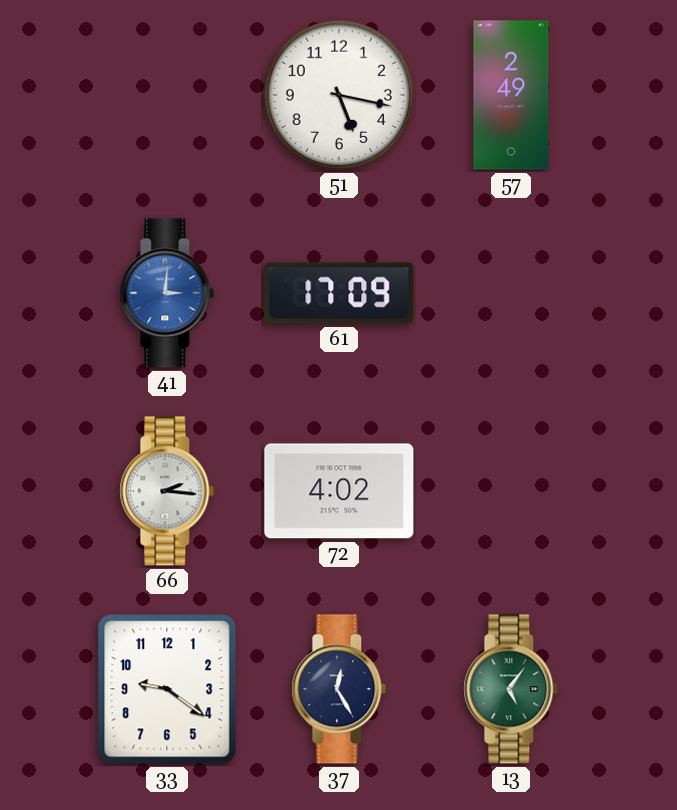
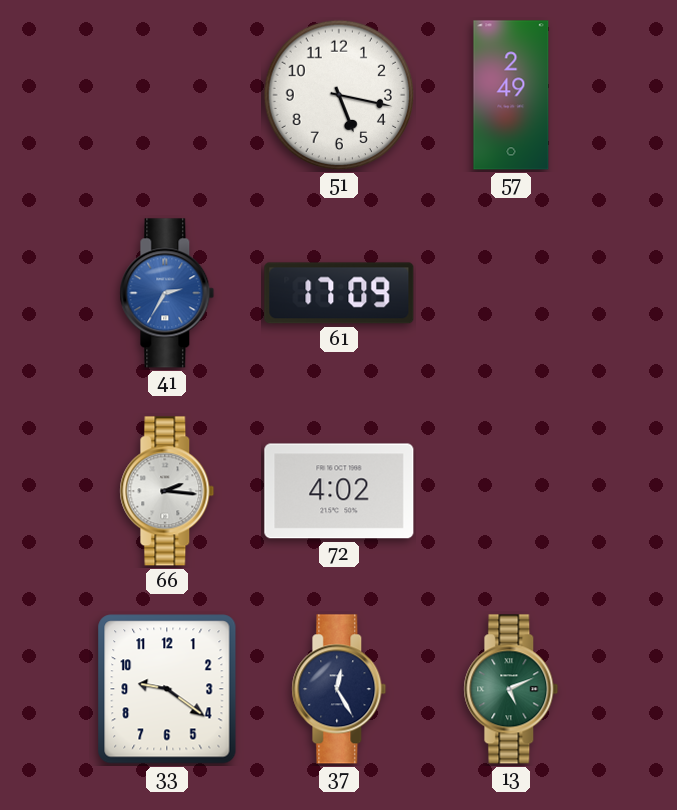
41: 3:01 -> 2:35
13: 5:06 -> 5:11
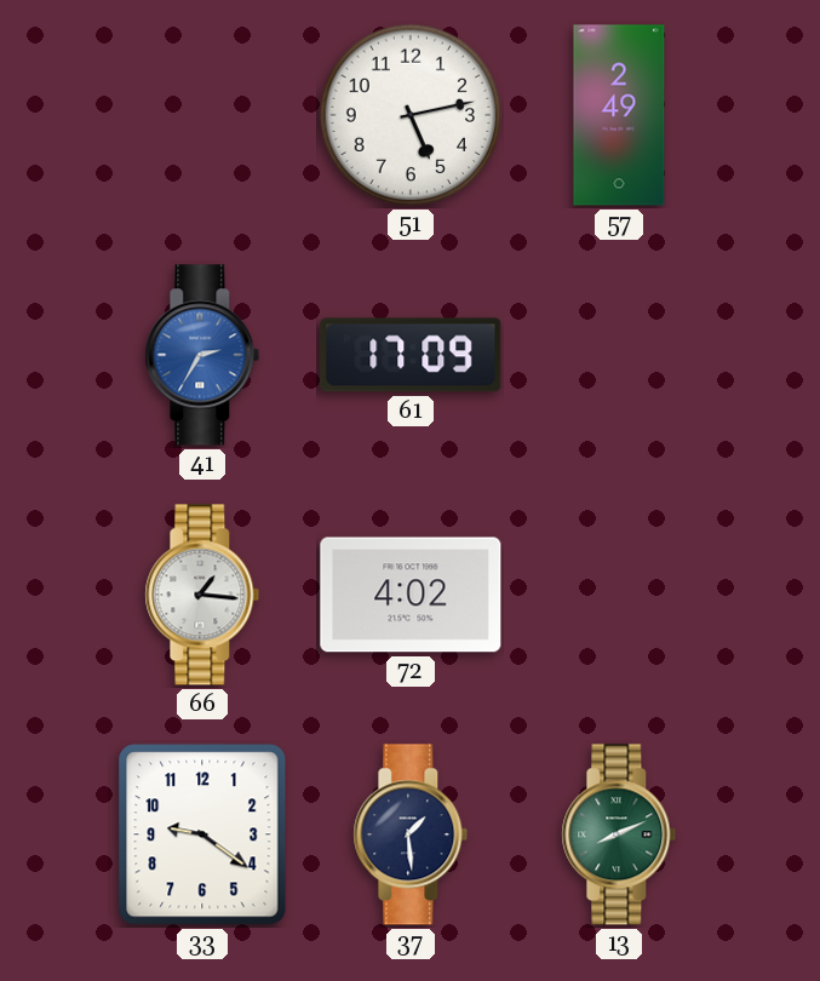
51: 5:17 -> 5:13
66: 2:16 -> 1:16
37: 12:25 -> 1:29
13: 5:11 -> 8:11
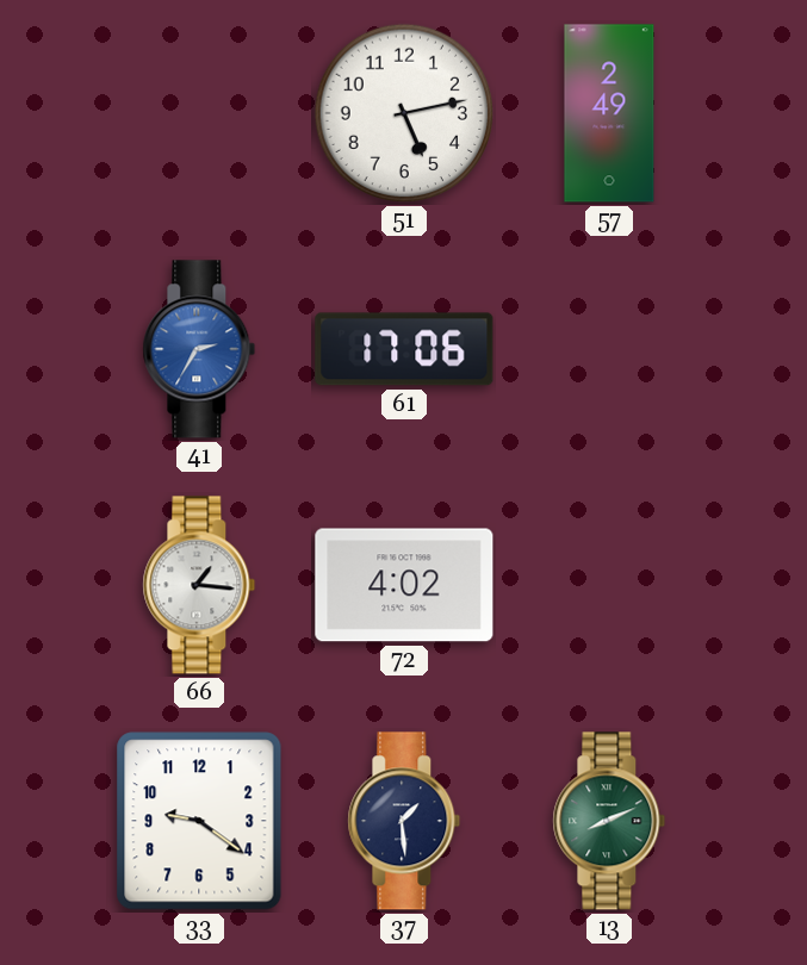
61: 17:09 -> 17:06
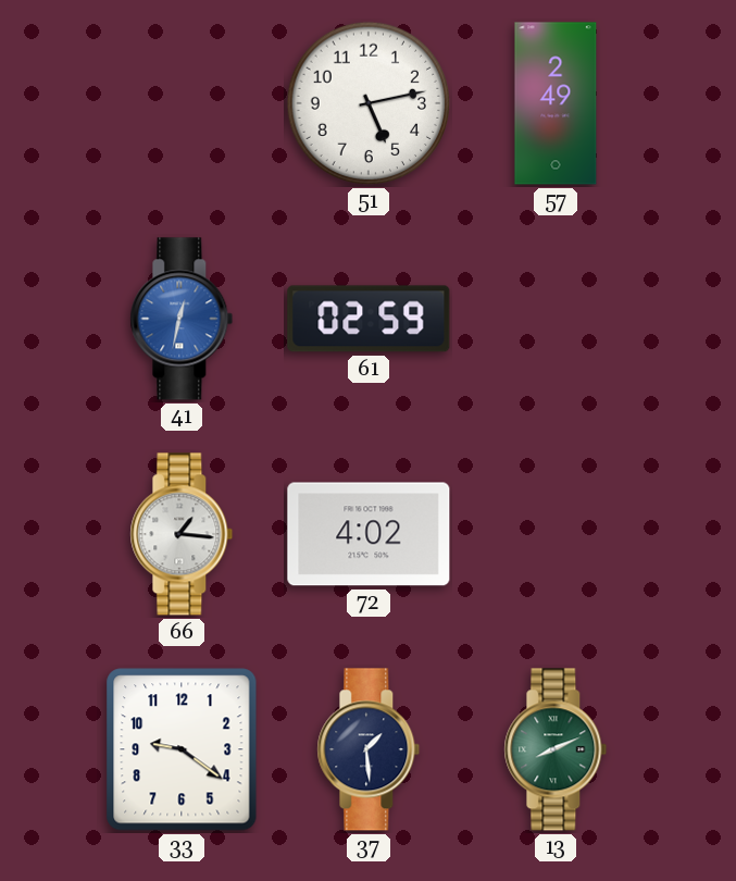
41: 2:35 -> 12:32
61: 17:06 -> 02:59
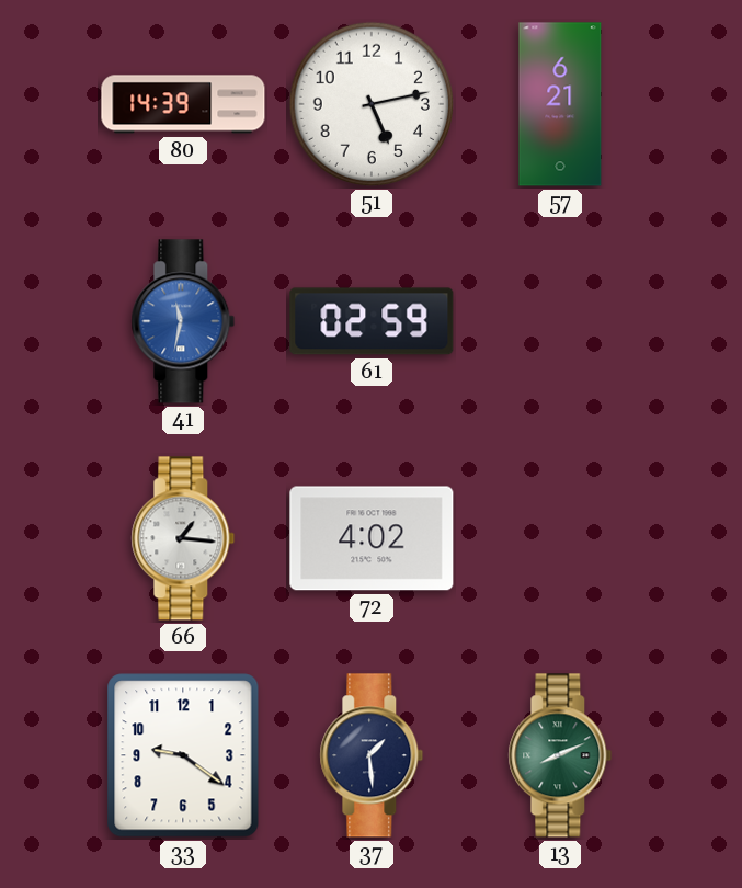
80: none -> 14:39
57: 2:49 -> 6:21
41: 12:32 -> 11:32
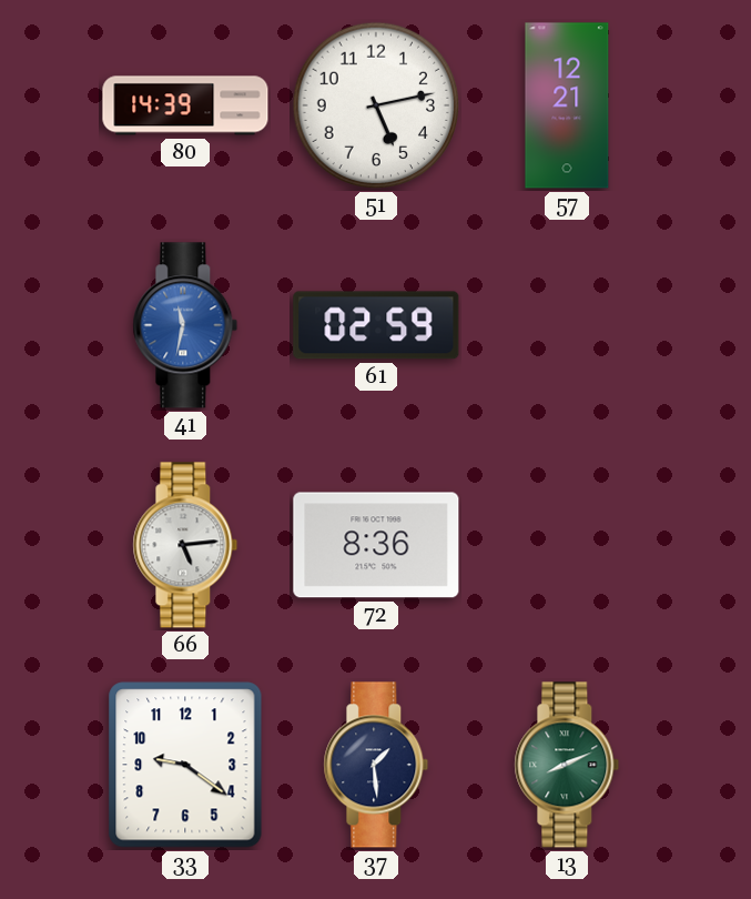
57: 6:21 -> 12:21
66: 1:16 -> 5:14
72: 4:02 -> 8:36
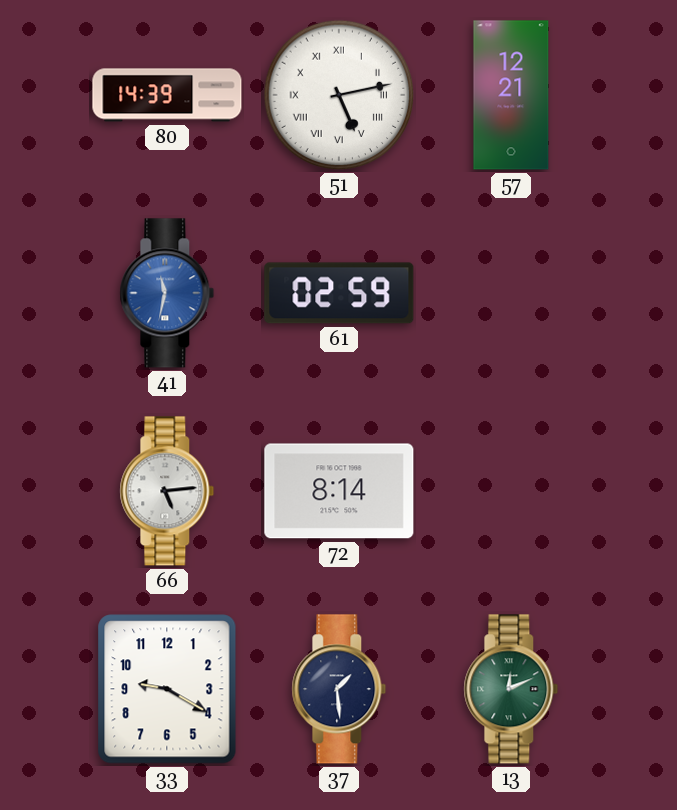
51 numerals: Arabic -> Roman
72: 8:36 -> 8:14
33: 9:21 -> 9:20
13: 8:11 -> 12:11
